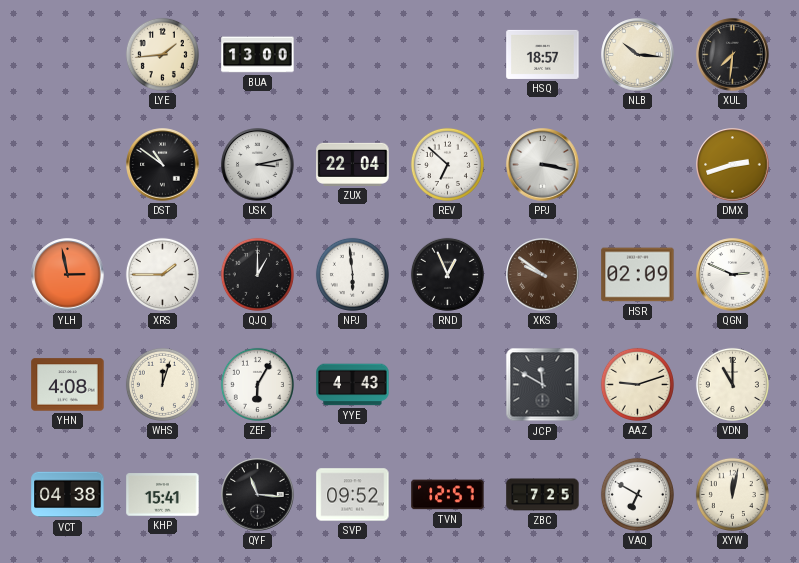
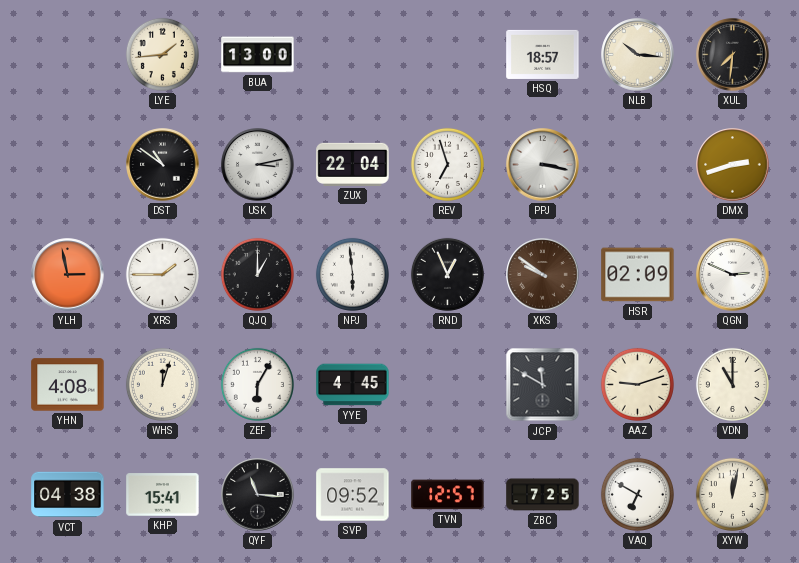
REV: 6:52 -> 6:57
YYE: 4:43 -> 4:45
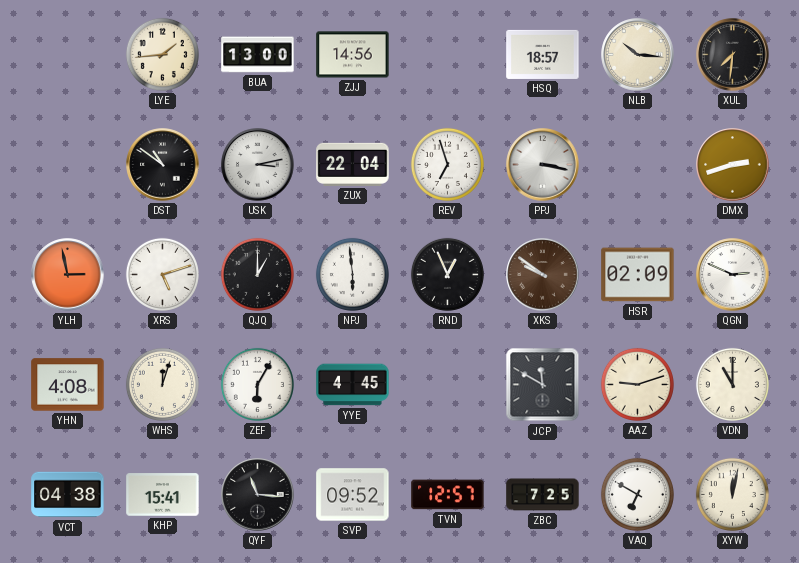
ZJJ: none -> 14:56
XRS: 1:45 -> 5:12
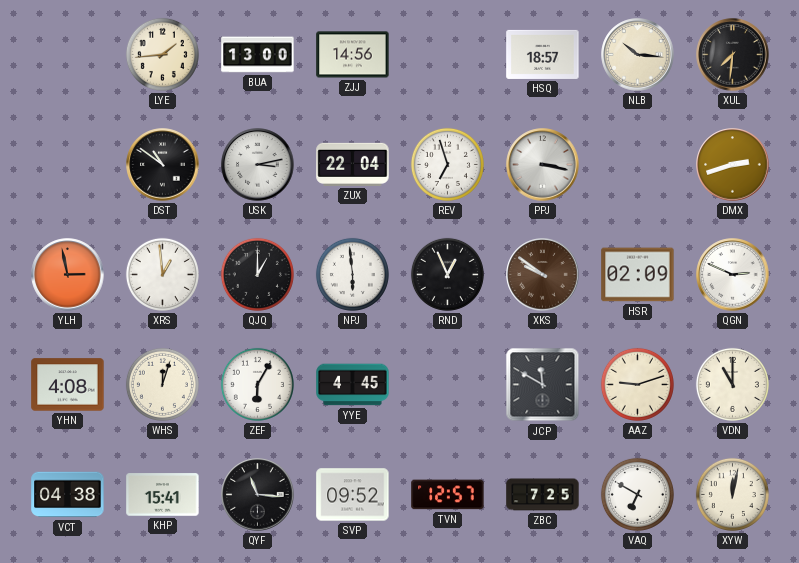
XRS: 5:12 -> 12:59
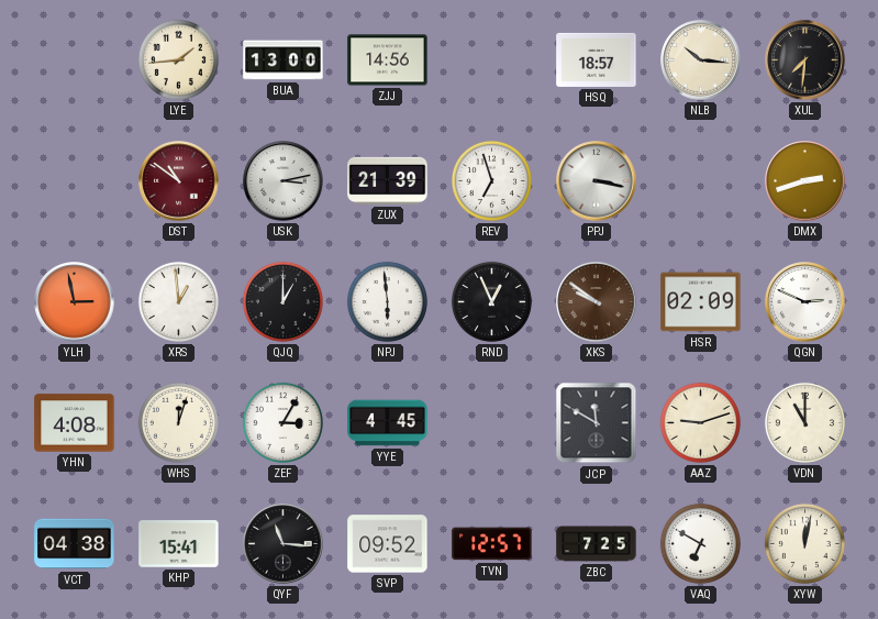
DST dial: black -> burgundy
ZUX: 22:04 -> 21:39
ZEF: 6:05 -> 3:05
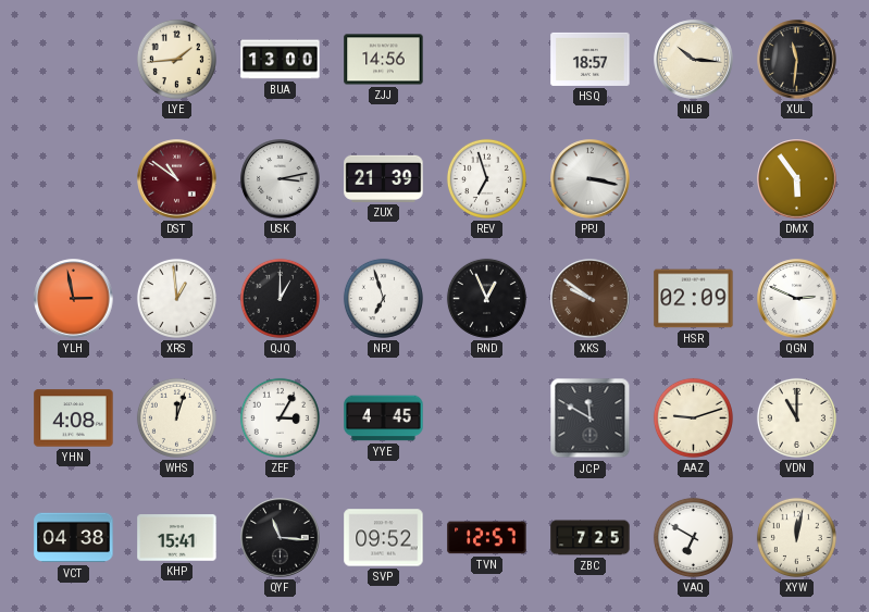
XUL: 7:31 -> 11:31
DMX: 2:42 -> 5:54
NPJ: 5:59 -> 6:57
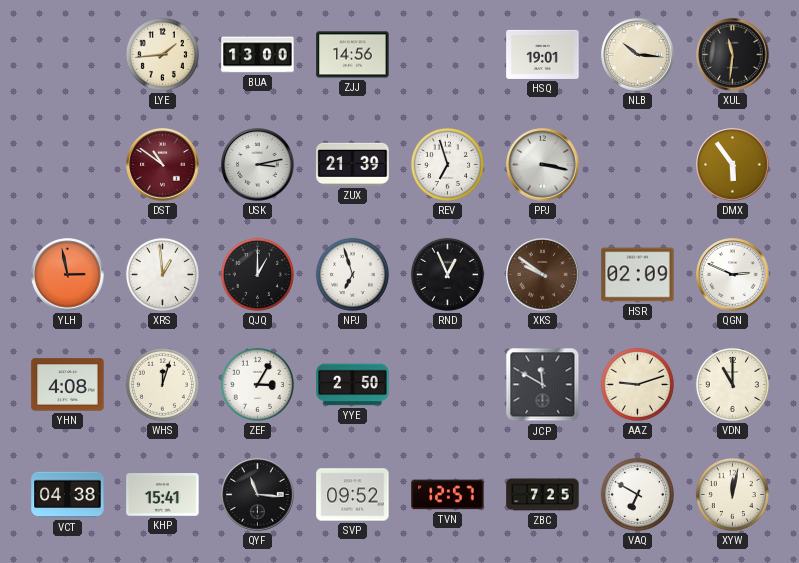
HSQ: 18:57 -> 19:01
YYE: 4:45 -> 2:50
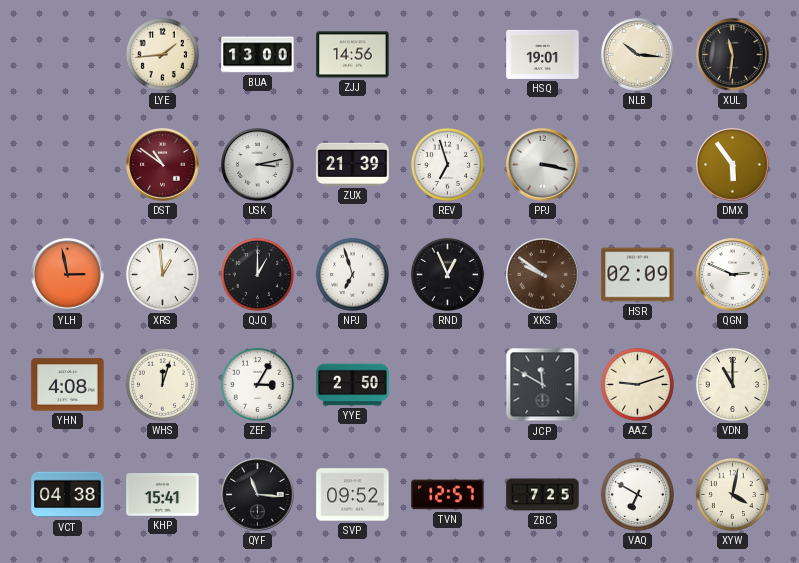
XYW: 12:02 -> 4:02
